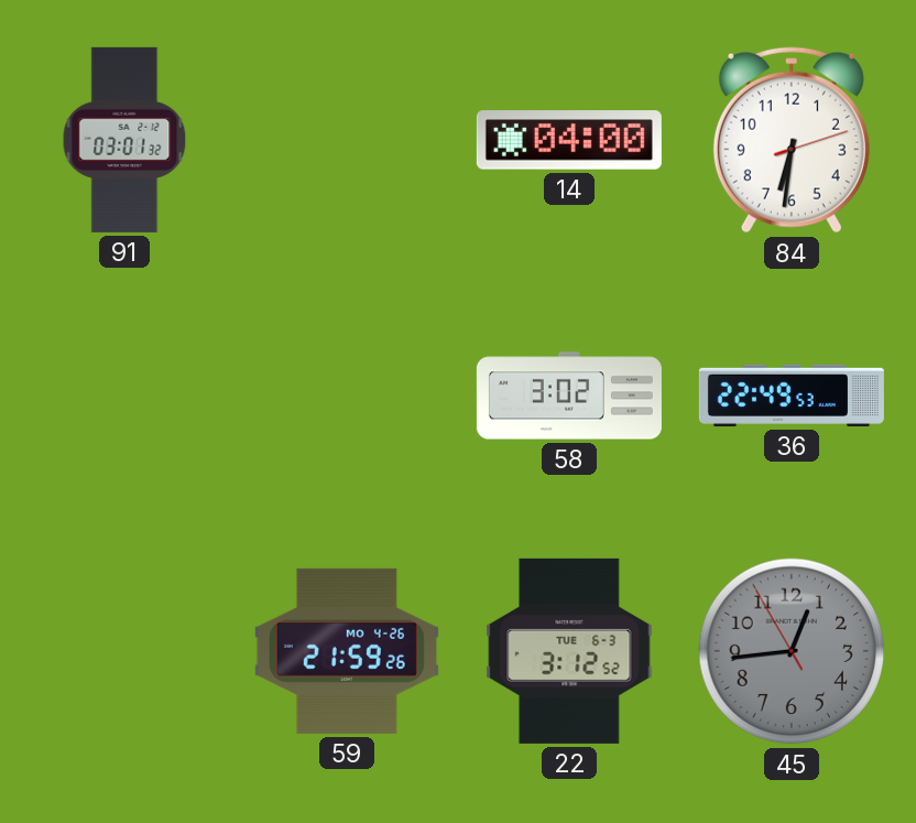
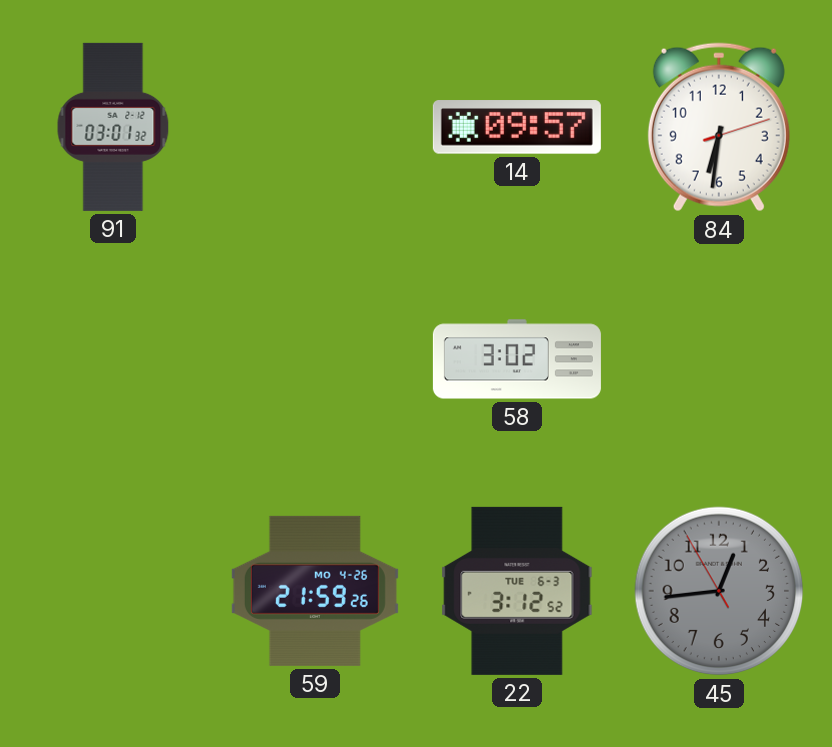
14: 04:00 -> 09:57
36: 22:49 -> none
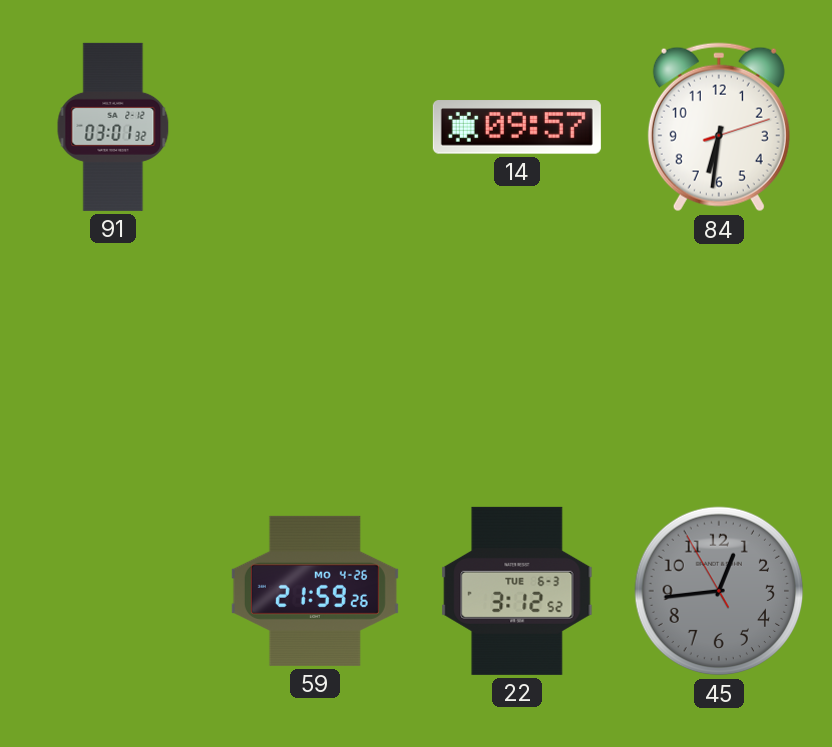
58: 3:02 -> none
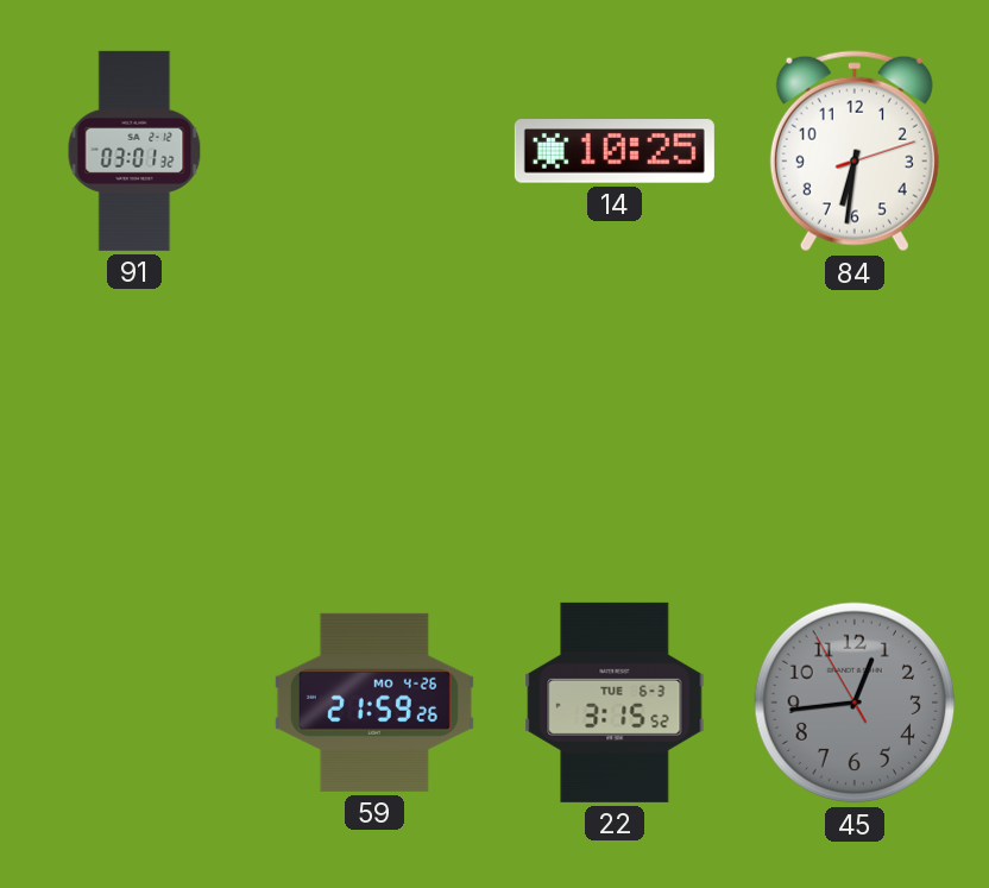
14: 09:57 -> 10:25
22: 3:12 -> 3:15
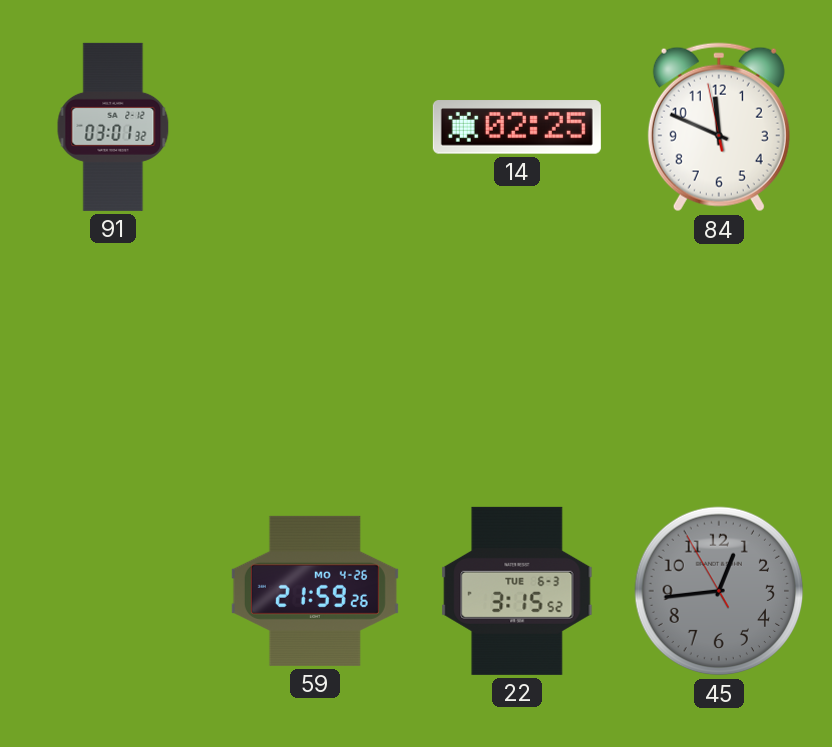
14: 10:25 -> 02:25
84: 6:31 -> 11:48
